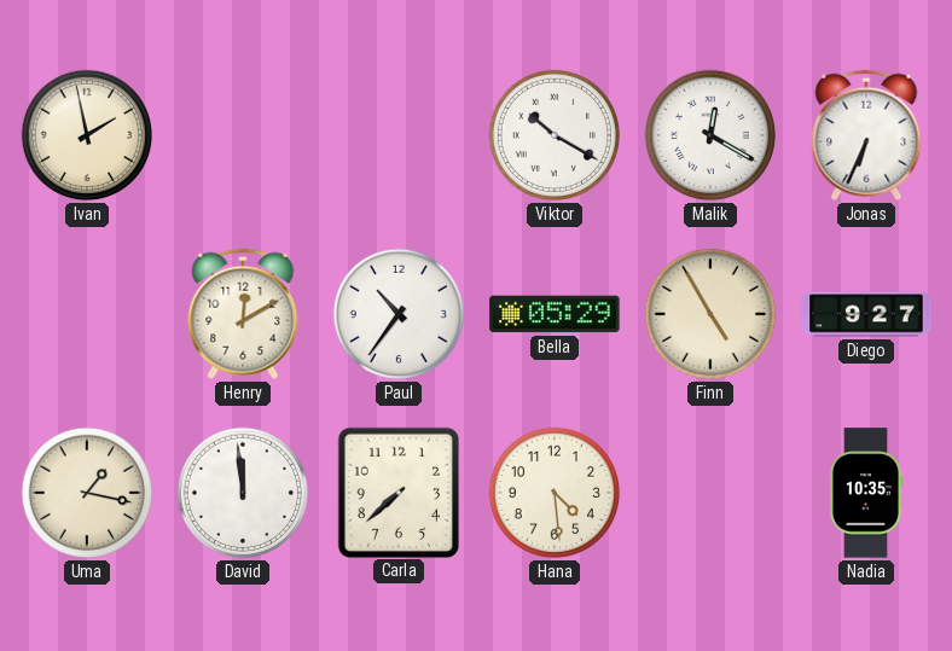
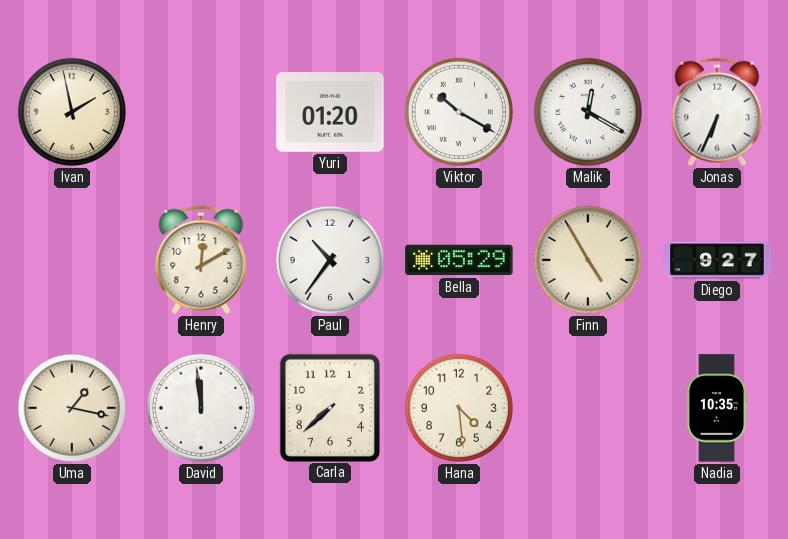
Yuri: none -> 01:20
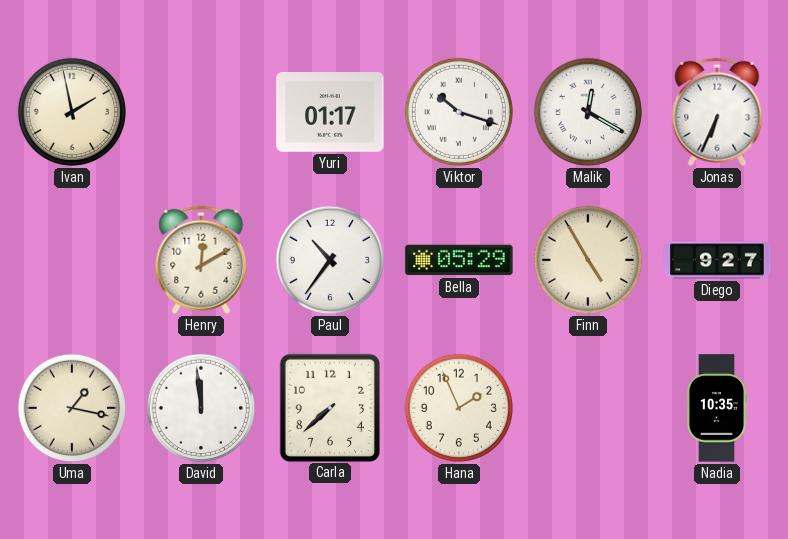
Yuri: 01:20 -> 01:17
Viktor: 10:20 -> 10:18
Hana: 4:29 -> 1:56
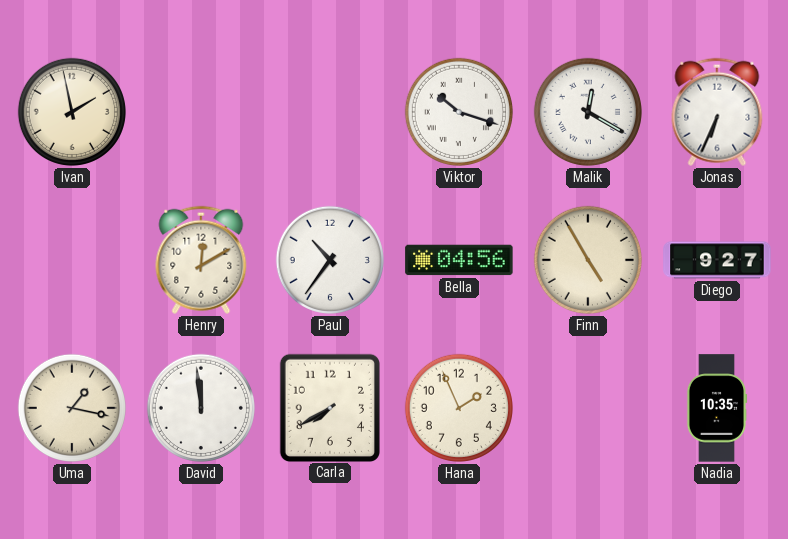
Yuri: 01:17 -> none
Bella: 05:29 -> 04:56
Carla: 7:38 -> 7:40
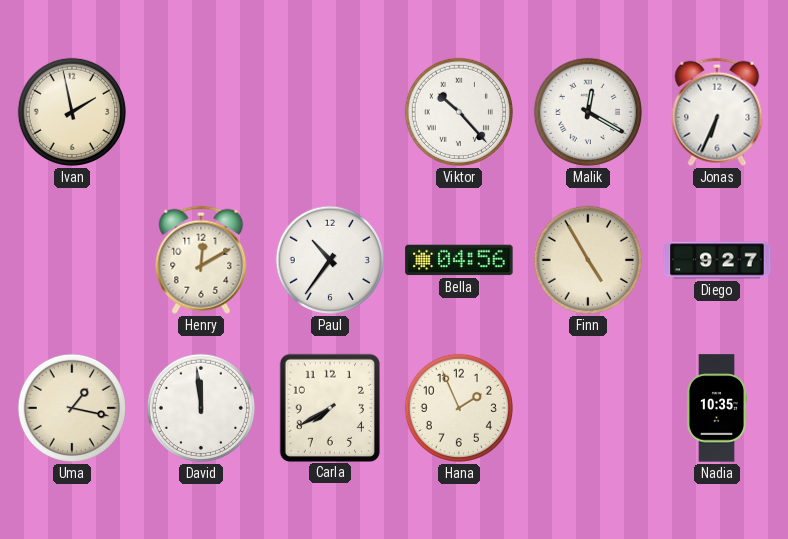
Viktor: 10:18 -> 10:23
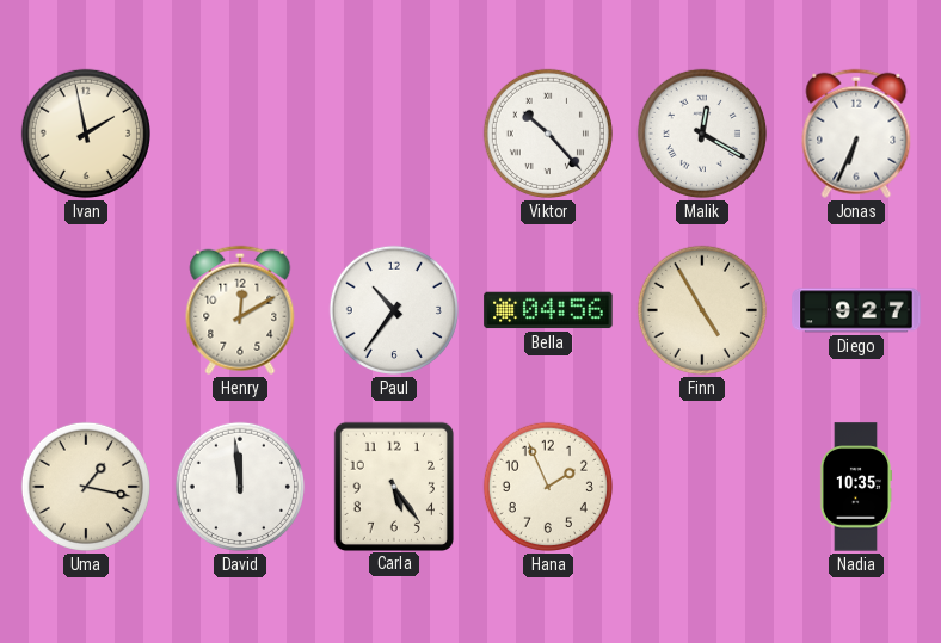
Carla: 7:40 -> 5:24
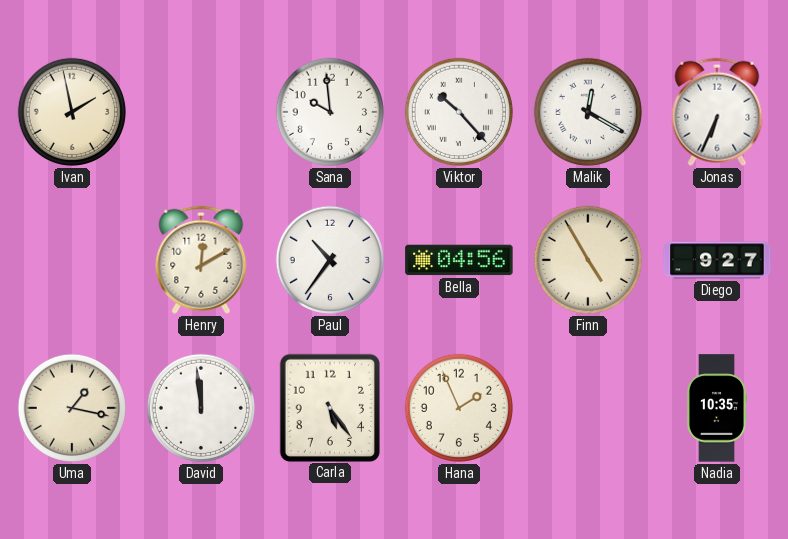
Sana: none -> 9:59
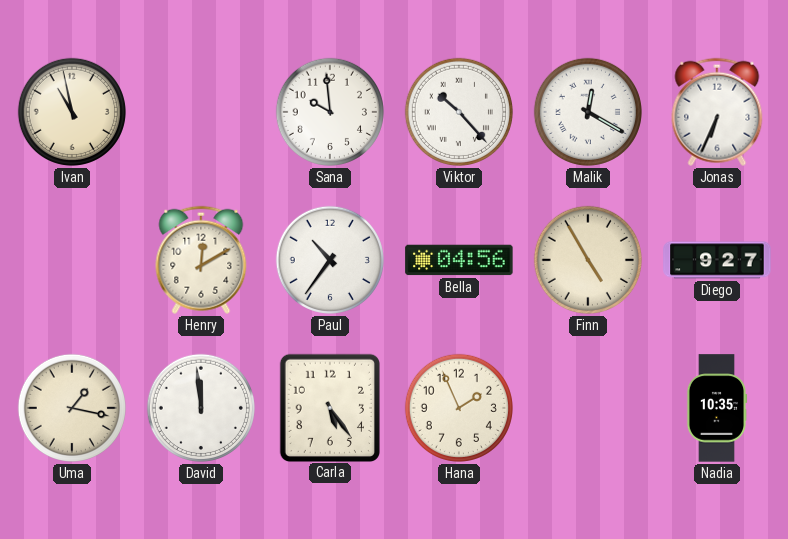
Ivan: 1:58 -> 10:58
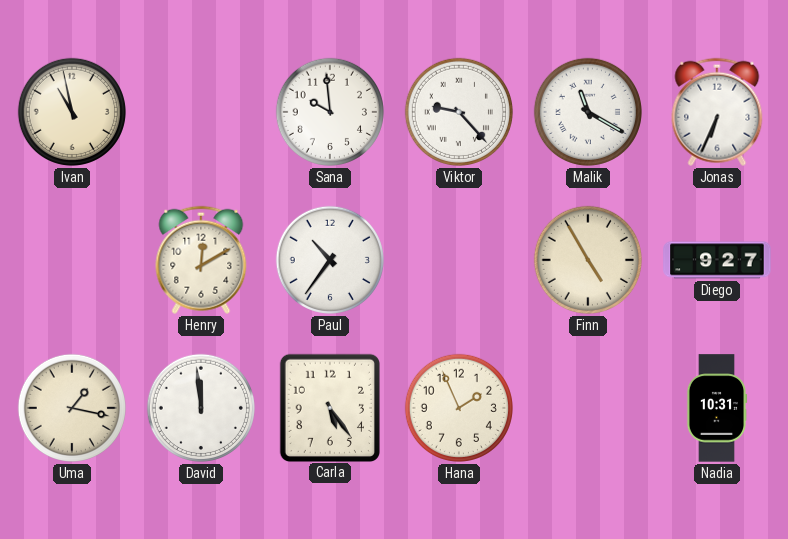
Viktor: 10:23 -> 9:23
Malik: 12:20 -> 11:20
Bella: 04:56 -> none
Nadia: 10:35 -> 10:31
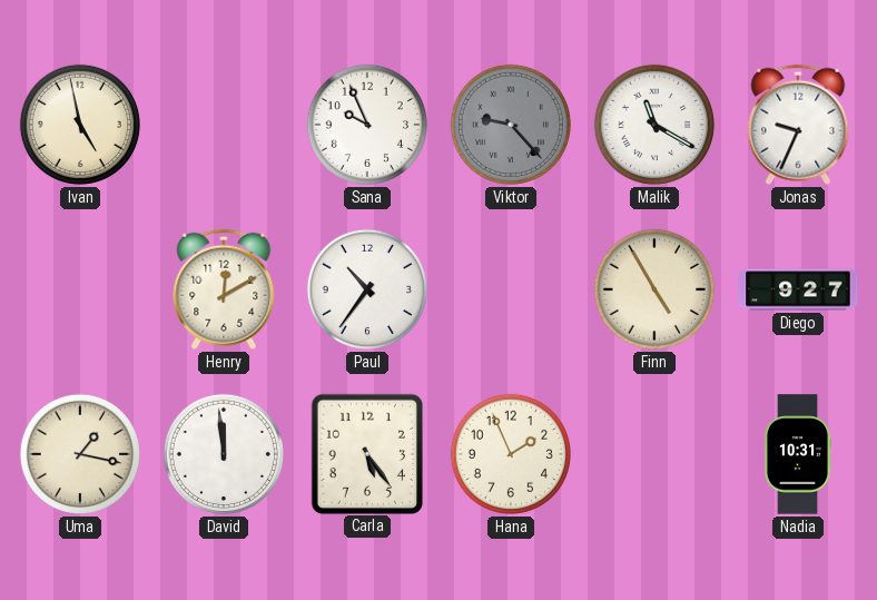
Ivan: 10:58 -> 4:58
Sana: 9:59 -> 9:56
Viktor dial: white -> grey
Jonas: 6:34 -> 9:34
